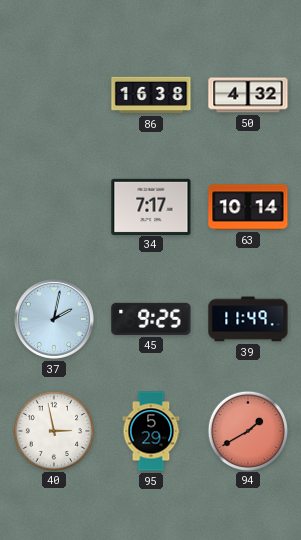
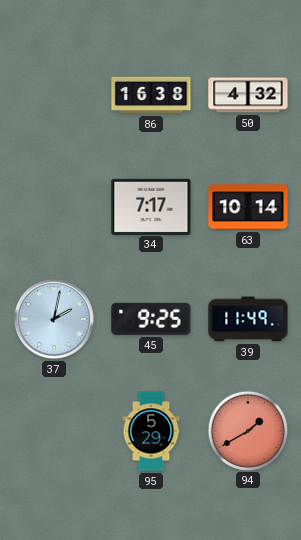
40: 2:58 -> none
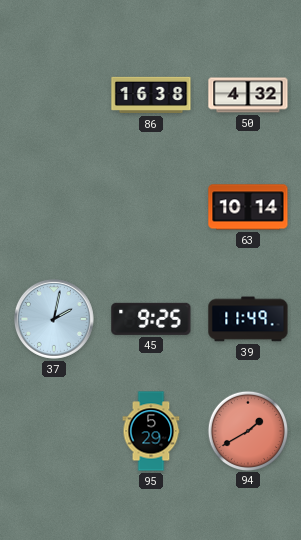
34: 7:17 -> none
